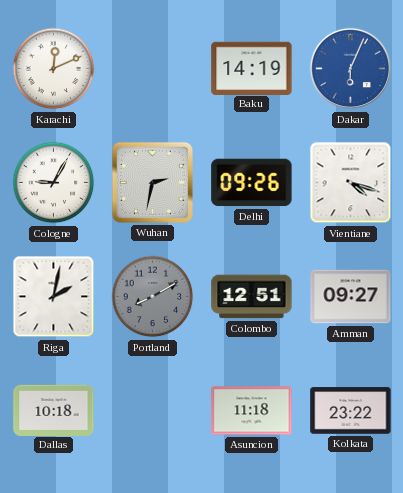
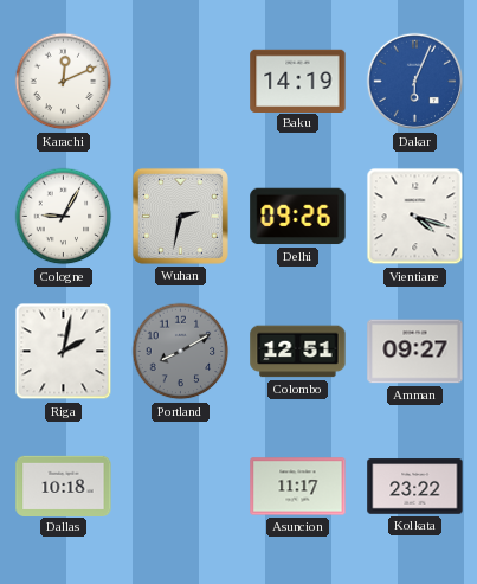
Asuncion: 11:18 -> 11:17
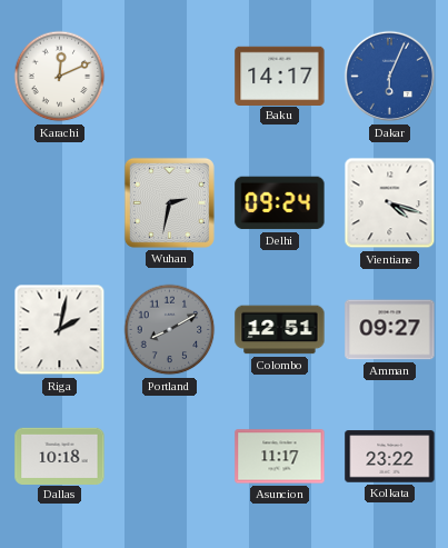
Baku: 14:19 -> 14:17
Cologne: 9:05 -> none
Delhi: 09:26 -> 09:24
